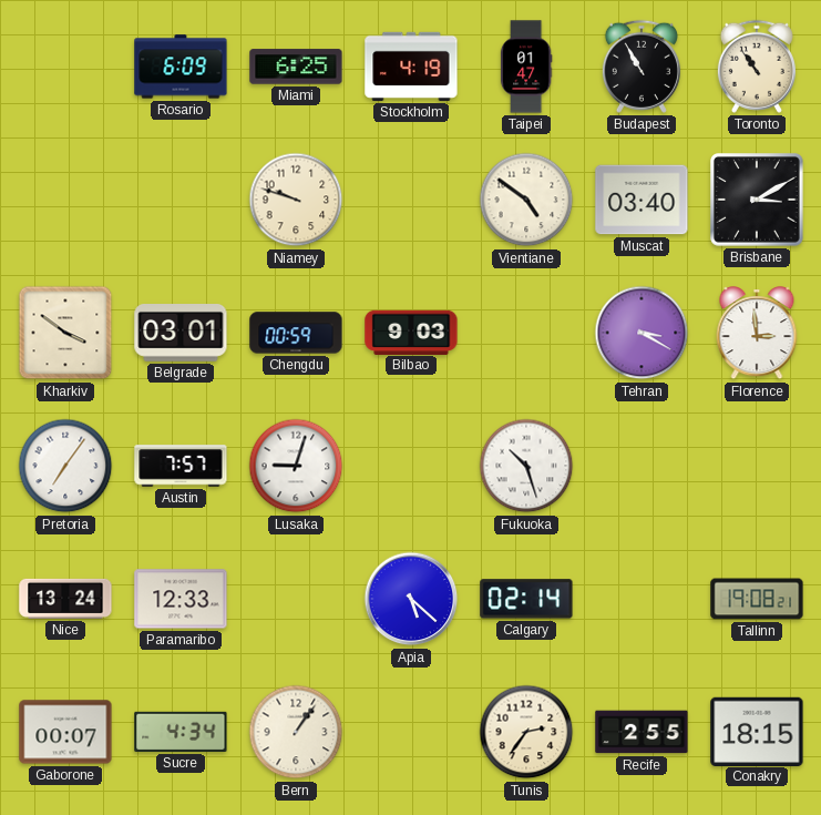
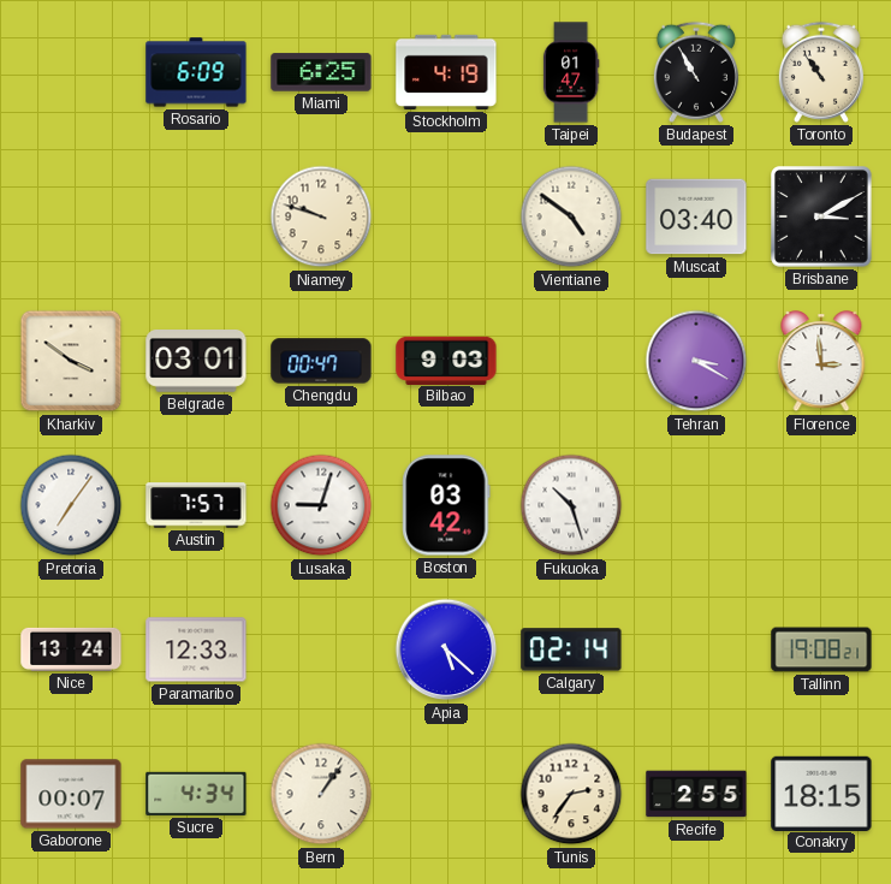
Chengdu: 00:59 -> 00:47
Boston: none -> 03:42
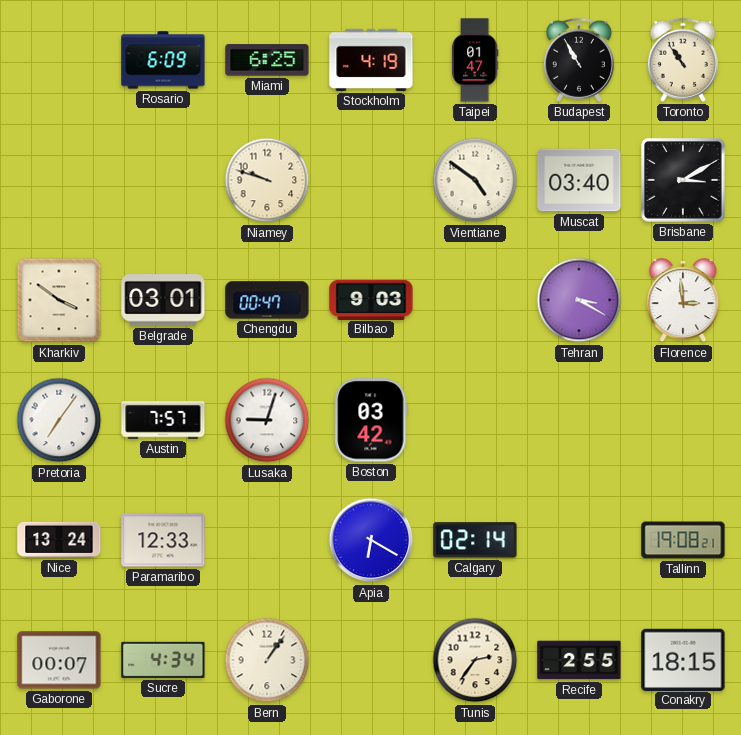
Fukuoka: 10:27 -> none
Apia: 5:22 -> 6:20
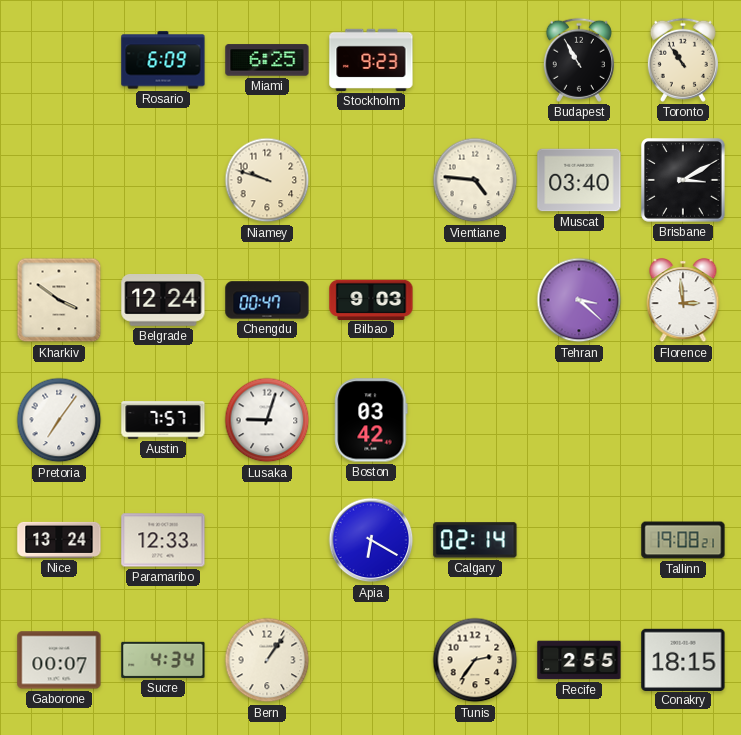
Stockholm: 4:19 -> 9:23
Taipei: 01:47 -> none
Vientiane: 4:51 -> 4:46
Belgrade: 03:01 -> 12:24
Tehran: 3:20 -> 3:22
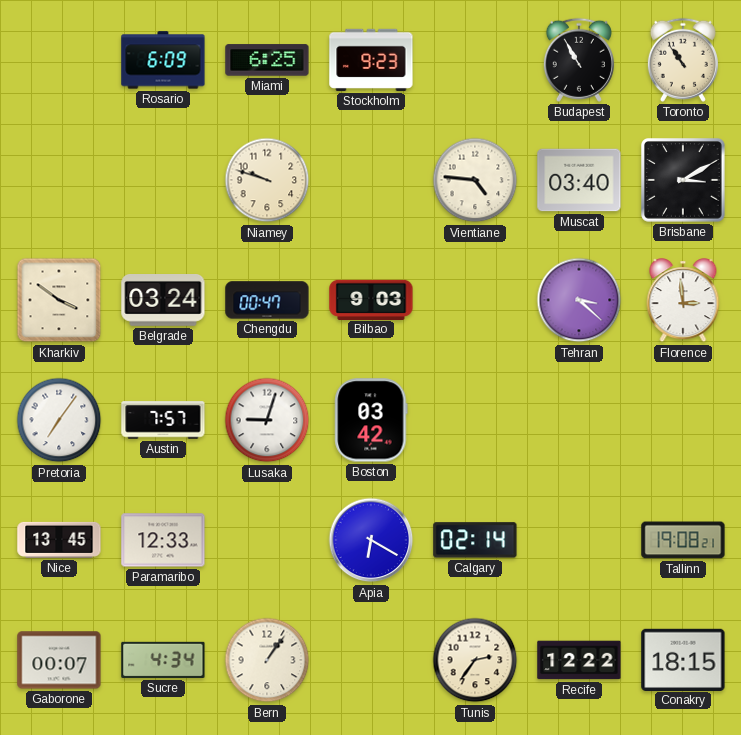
Belgrade: 12:24 -> 03:24
Nice: 13:24 -> 13:45
Recife: 2:55 -> 12:22
